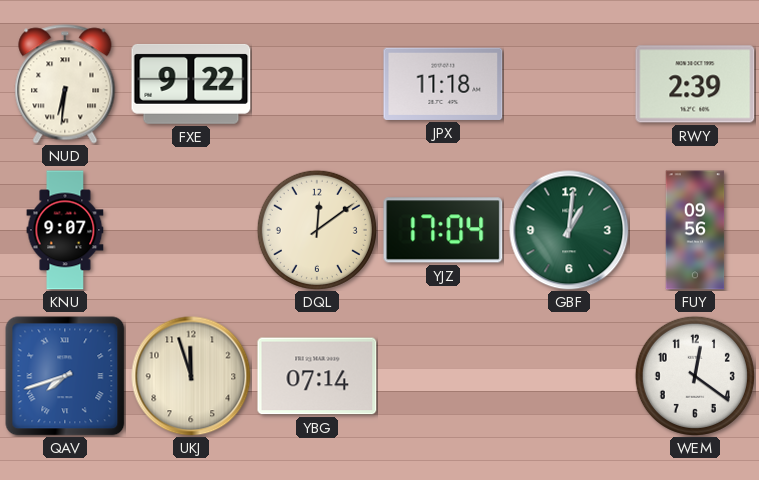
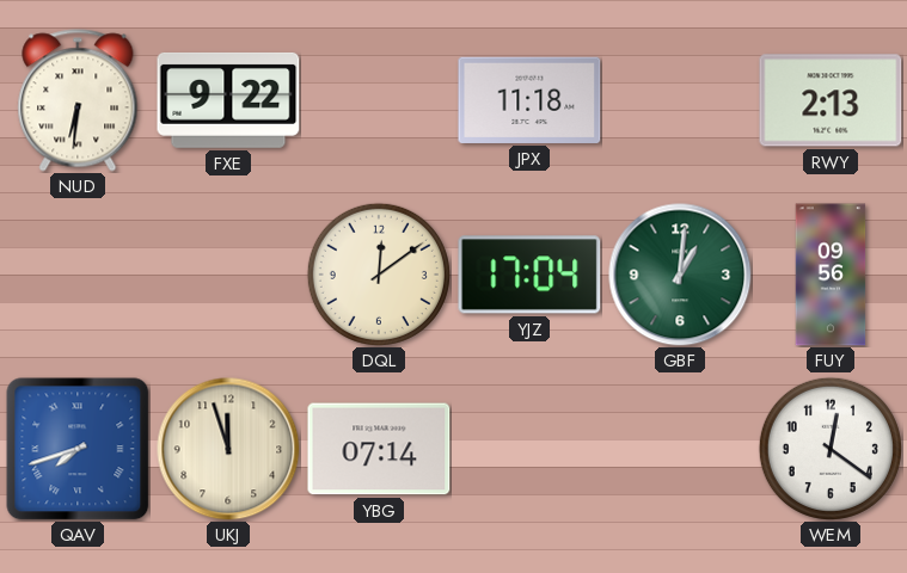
RWY: 2:39 -> 2:13
KNU: 9:07 -> none
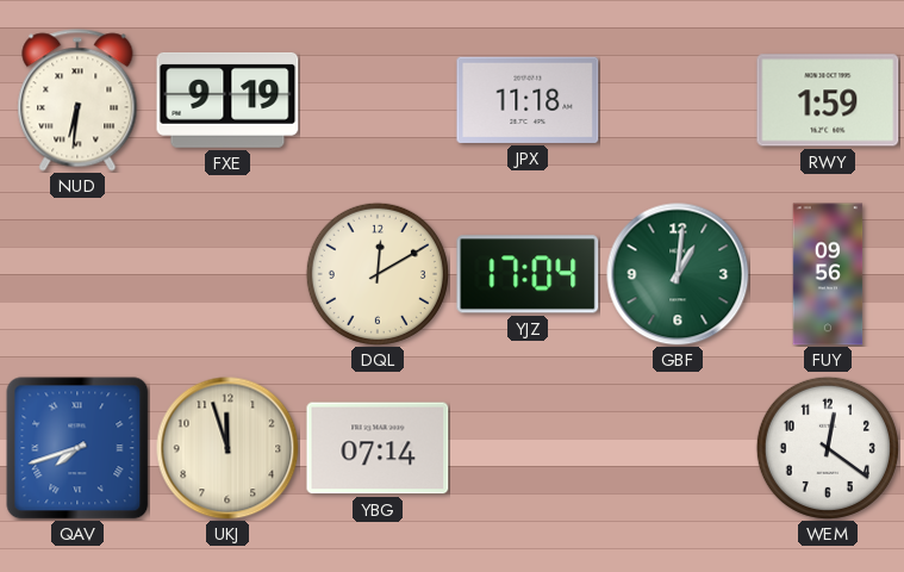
FXE: 9:22 -> 9:19
RWY: 2:13 -> 1:59
DQL: 12:09 -> 12:10
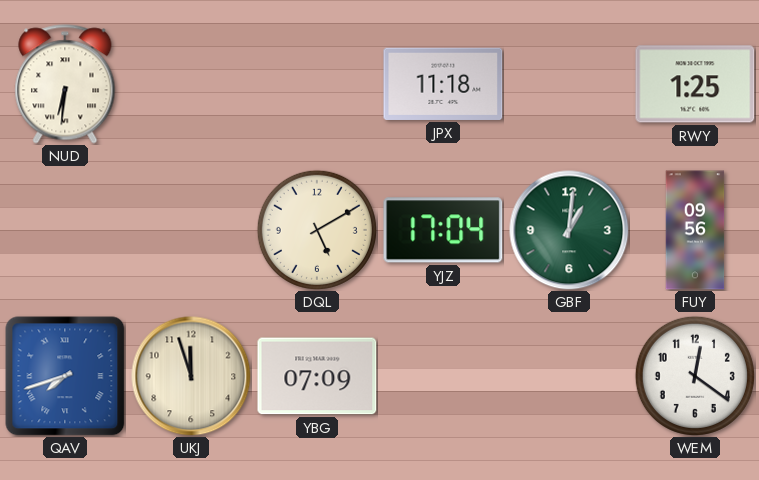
FXE: 9:19 -> none
RWY: 1:59 -> 1:25
DQL: 12:10 -> 5:10
YBG: 07:14 -> 07:09
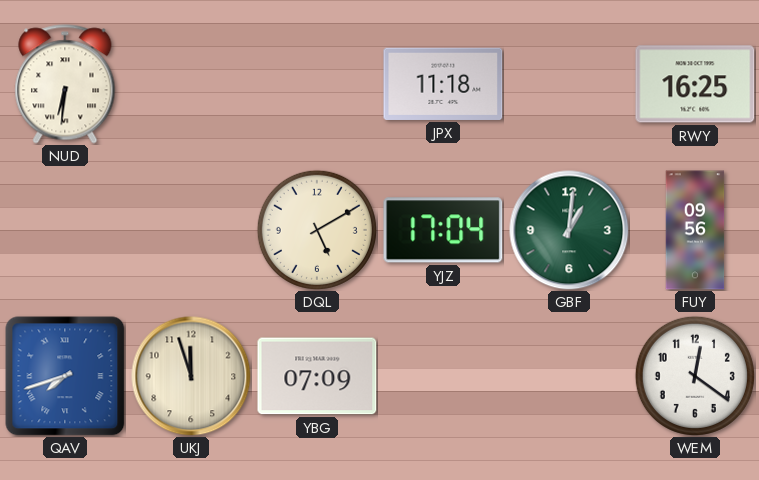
RWY: 1:25 -> 16:25
